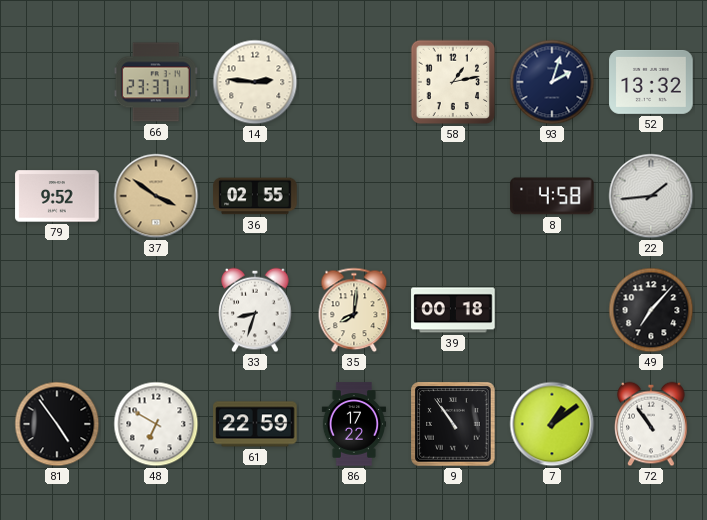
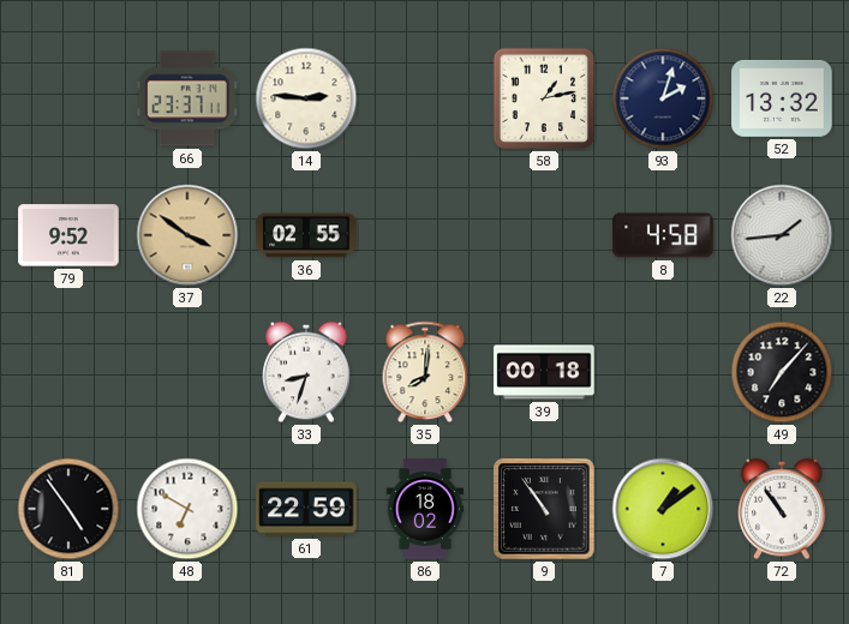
86: 17:22 -> 18:02
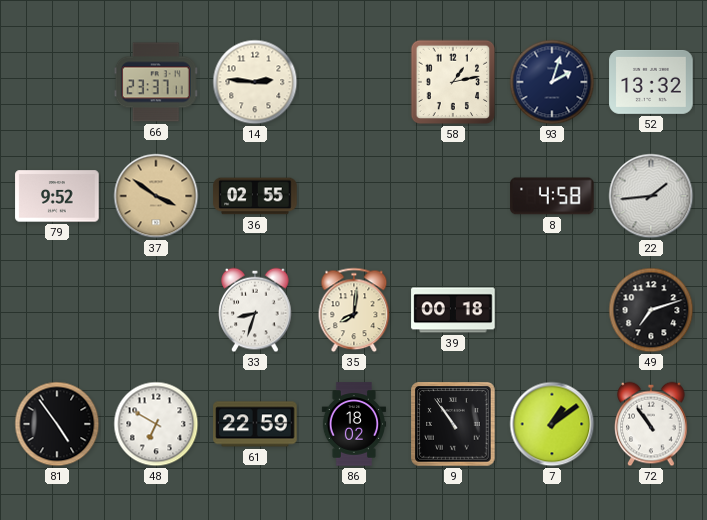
49: 7:07 -> 7:12
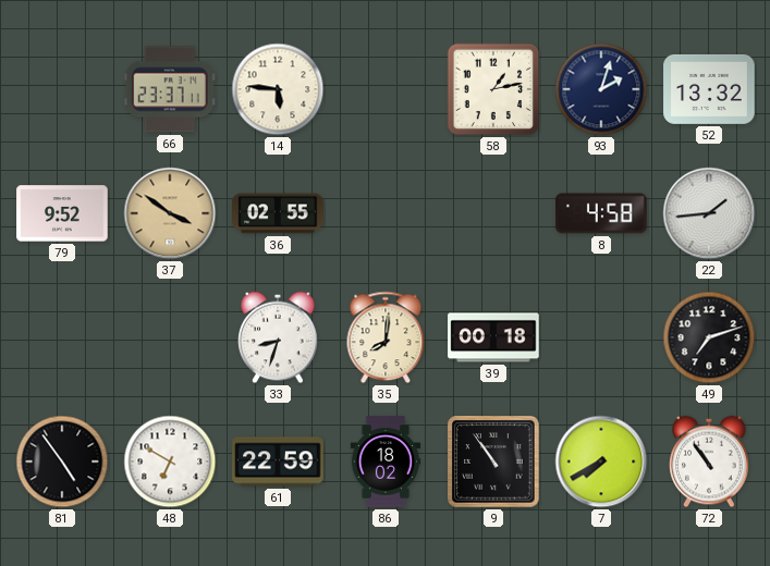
14: 2:46 -> 5:46
7: 1:09 -> 7:40
